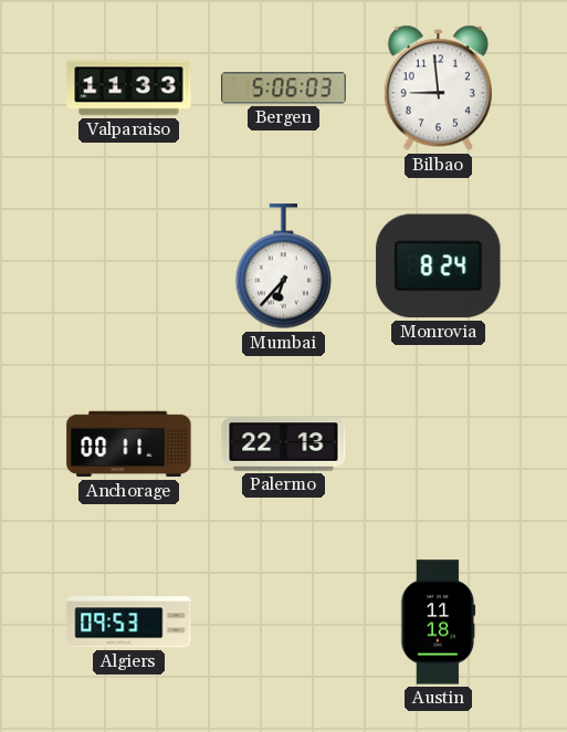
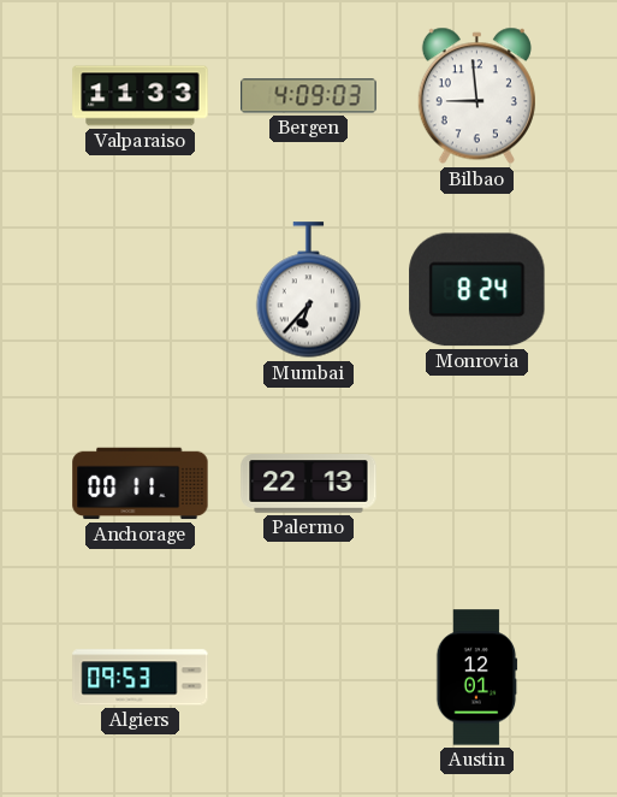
Bergen: 5:06 -> 4:09
Austin: 11:18 -> 12:01
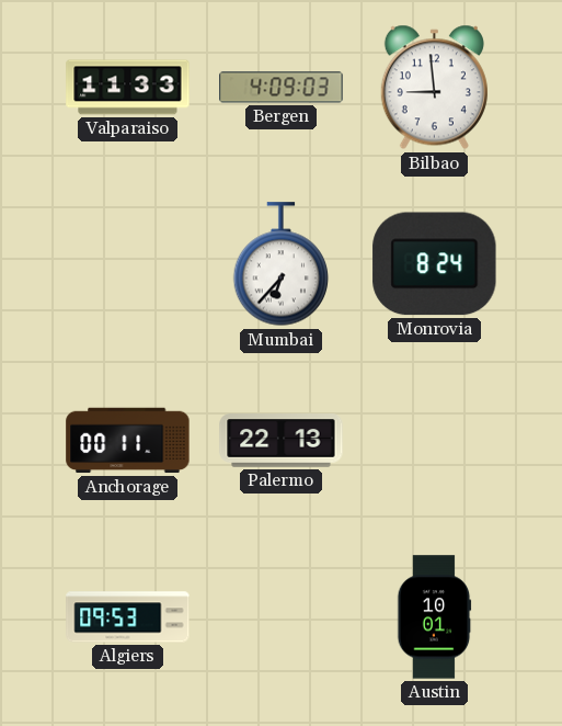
Austin: 12:01 -> 10:01
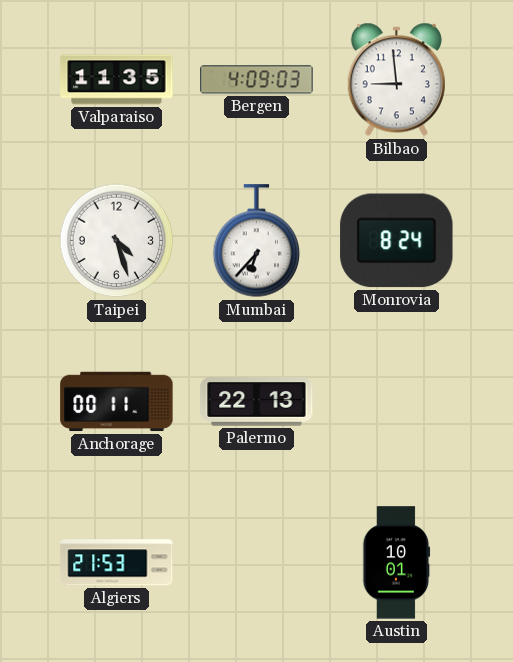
Valparaiso: 11:33 -> 11:35
Taipei: none -> 4:27
Algiers: 09:53 -> 21:53
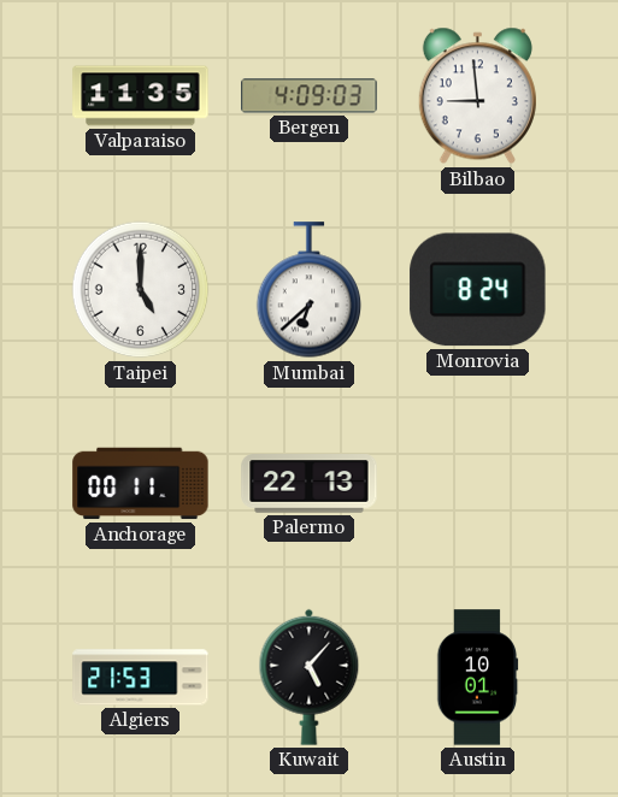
Taipei: 4:27 -> 5:00
Mumbai: 6:37 -> 6:38
Kuwait: none -> 5:07
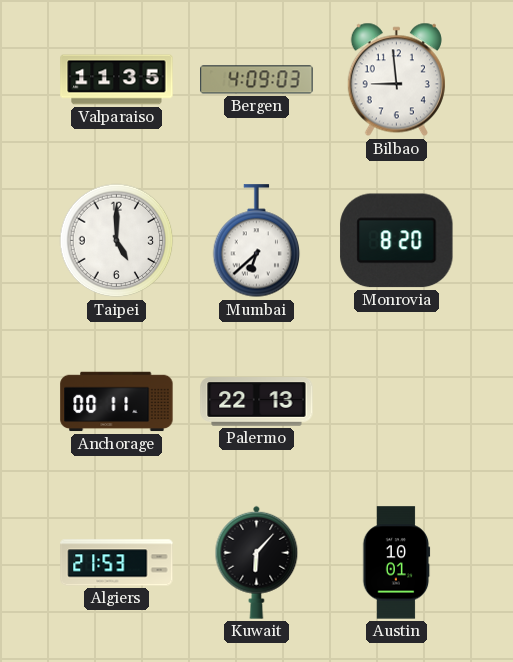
Monrovia: 8:24 -> 8:20
Kuwait: 5:07 -> 6:07
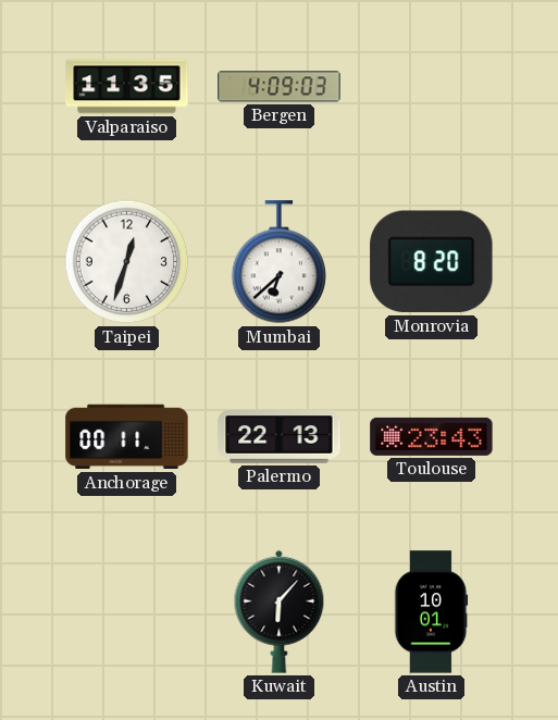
Bilbao: 8:59 -> none
Taipei: 5:00 -> 12:33
Toulouse: none -> 23:43
Algiers: 21:53 -> none
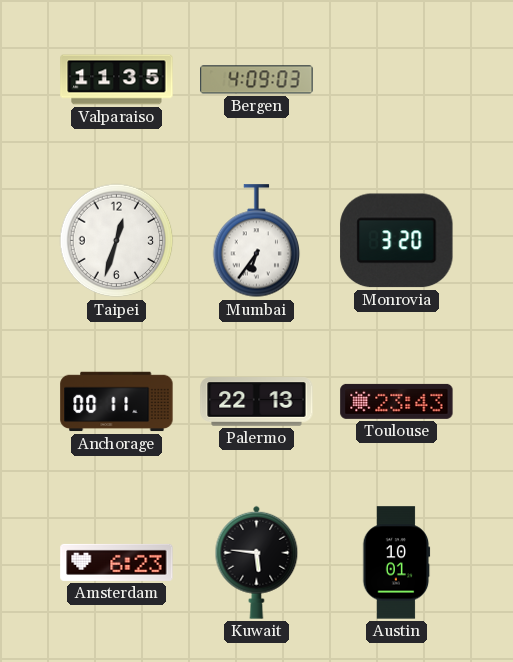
Mumbai: 6:38 -> 6:36
Monrovia: 8:20 -> 3:20
Amsterdam: none -> 6:23
Kuwait: 6:07 -> 5:46
